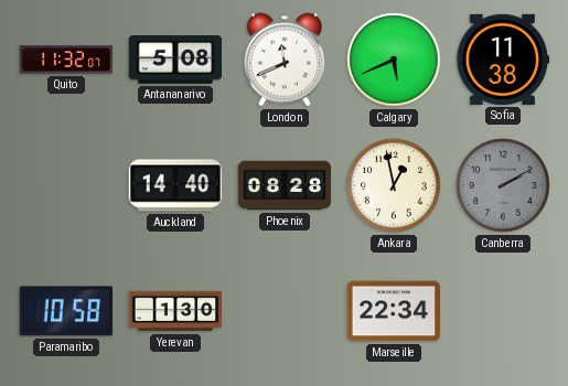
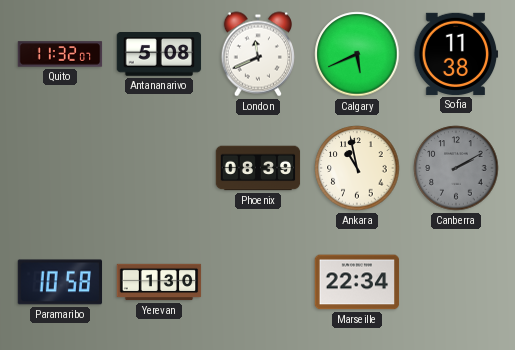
Auckland: 14:40 -> none
Phoenix: 08:28 -> 08:39
Ankara: 12:58 -> 10:58
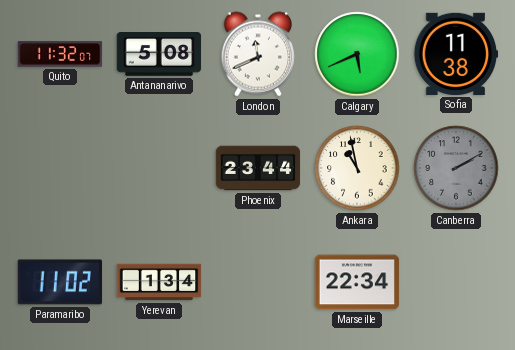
Phoenix: 08:39 -> 23:44
Paramaribo: 10:58 -> 11:02
Yerevan: 1:30 -> 1:34
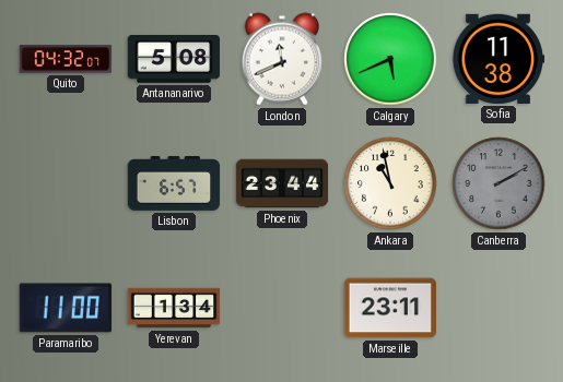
Quito: 11:32 -> 04:32
Lisbon: none -> 6:57
Paramaribo: 11:02 -> 11:00
Marseille: 22:34 -> 23:11
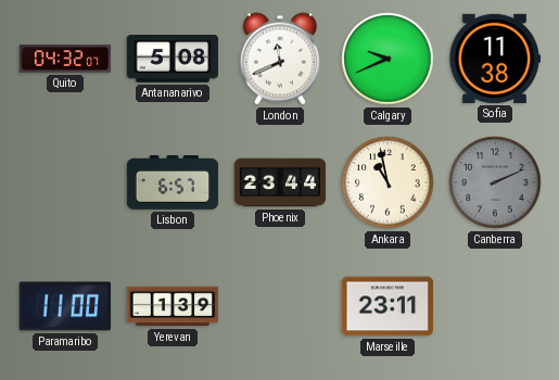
Calgary: 5:41 -> 9:41
Canberra: 2:10 -> 2:11
Yerevan: 1:34 -> 1:39
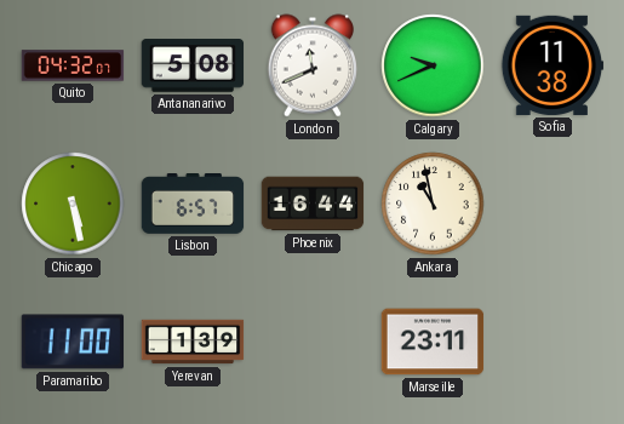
Chicago: none -> 5:28
Phoenix: 23:44 -> 16:44
Canberra: 2:11 -> none
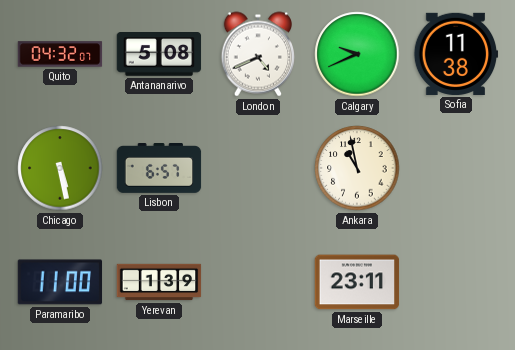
London: 11:41 -> 4:41
Phoenix: 16:44 -> none
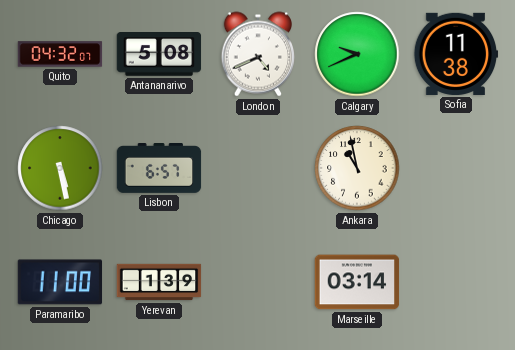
Marseille: 23:11 -> 03:14
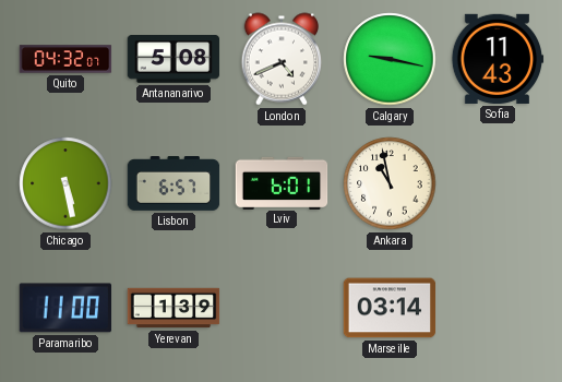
Calgary: 9:41 -> 9:17
Sofia: 11:38 -> 11:43
Lviv: none -> 6:01
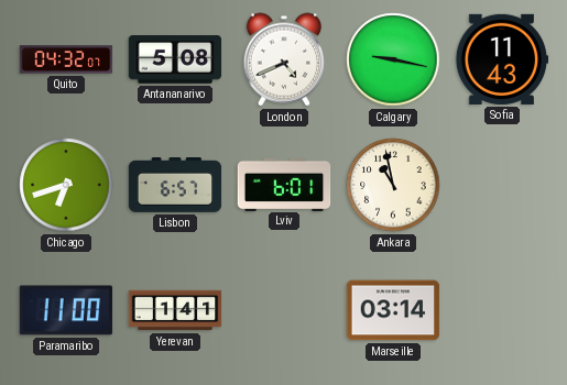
Chicago: 5:28 -> 6:42
Yerevan: 1:39 -> 1:41
